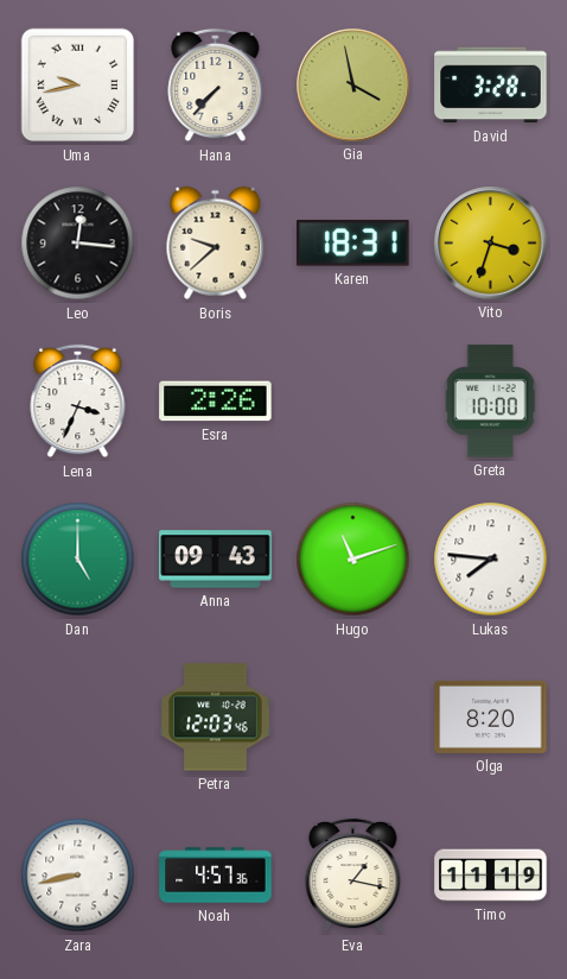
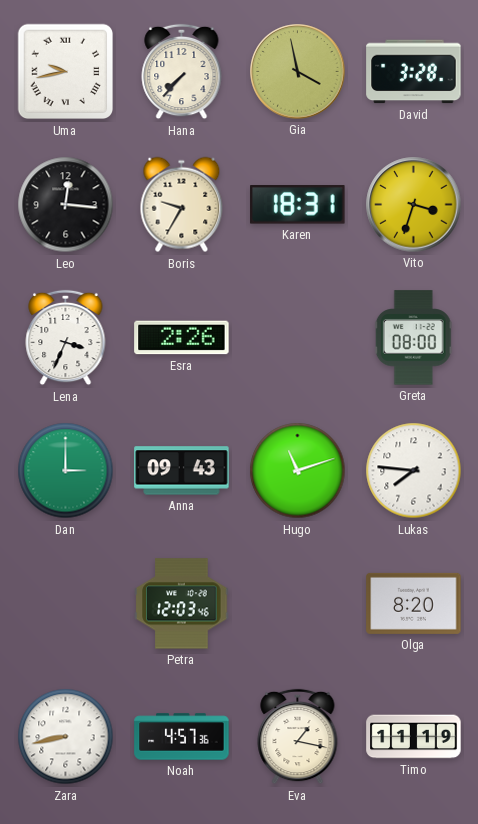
Boris: 9:38 -> 9:35
Greta: 10:00 -> 08:00
Dan: 5:00 -> 3:00
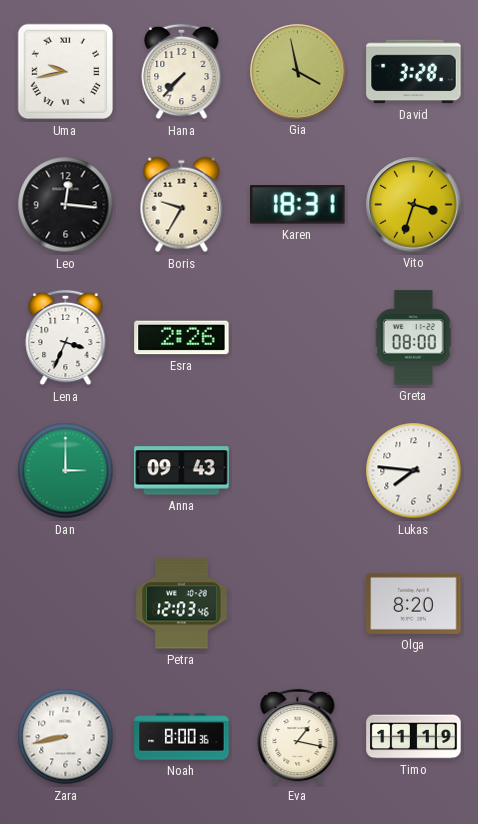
Hugo: 11:12 -> none
Noah: 4:57 -> 8:00
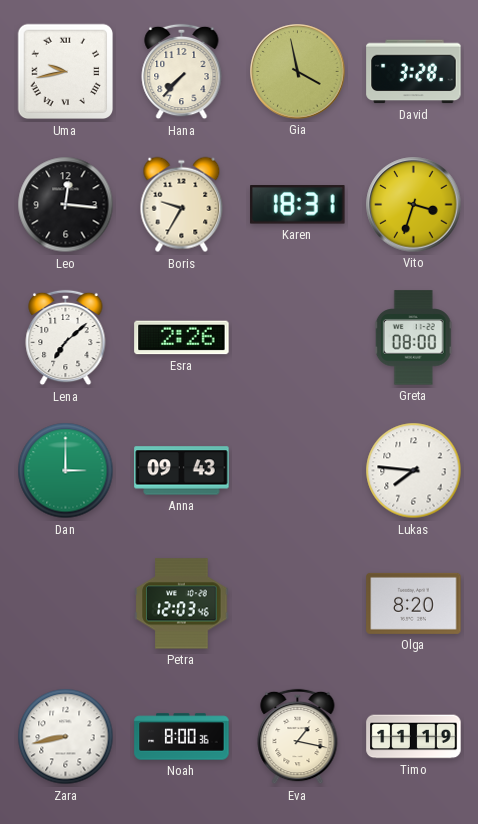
Lena: 3:34 -> 7:08
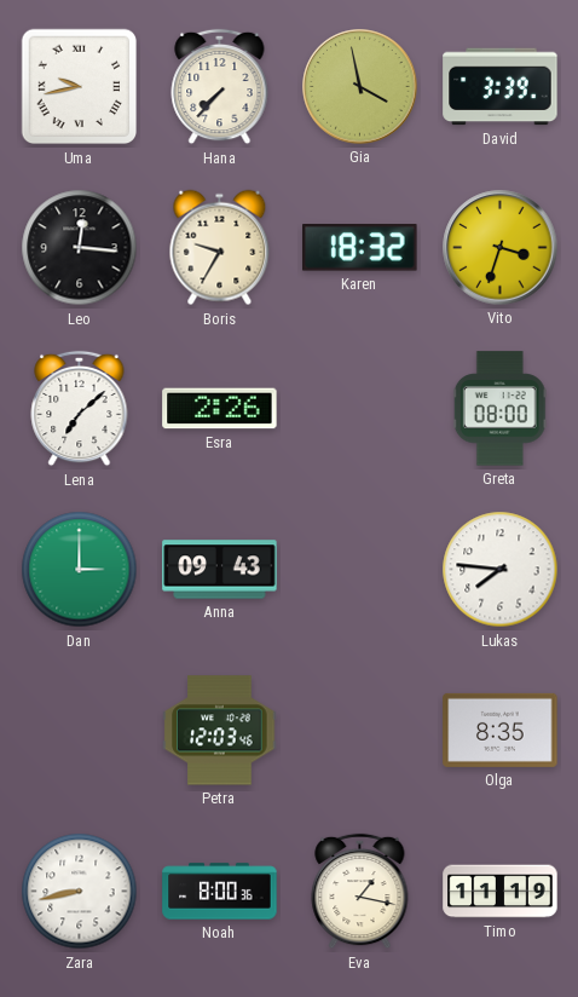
David: 3:28 -> 3:39
Karen: 18:31 -> 18:32
Olga: 8:20 -> 8:35
